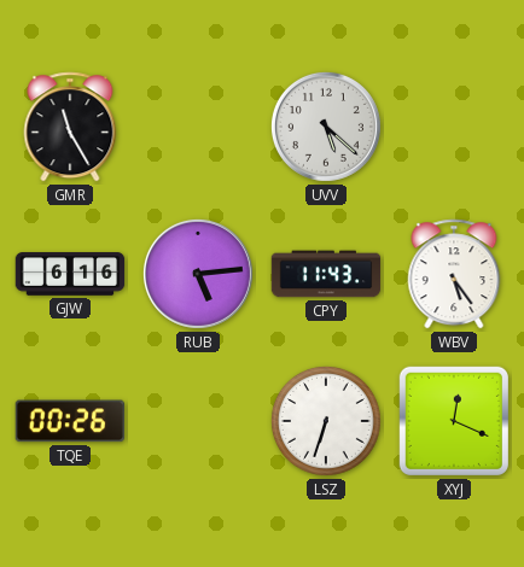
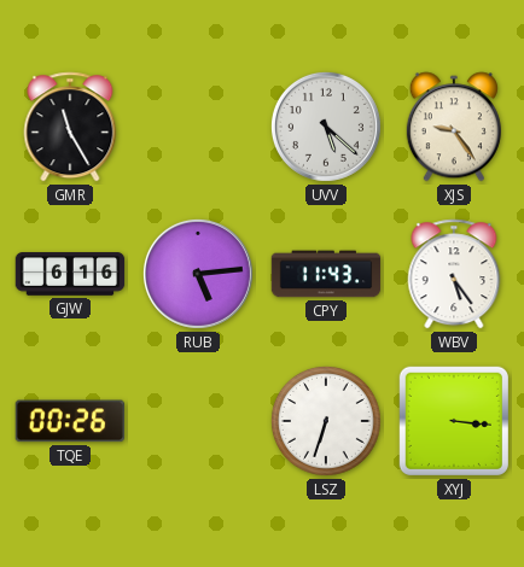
XJS: none -> 9:24
XYJ: 12:19 -> 3:16
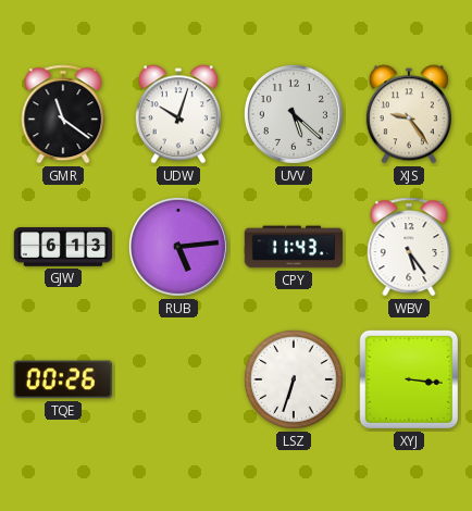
GMR: 11:25 -> 11:21
UDW: none -> 10:03
GJW: 6:16 -> 6:13
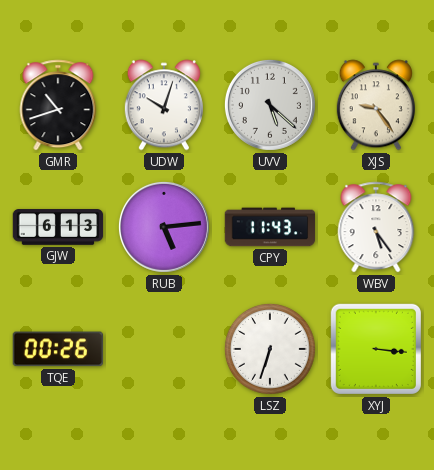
GMR: 11:21 -> 10:42
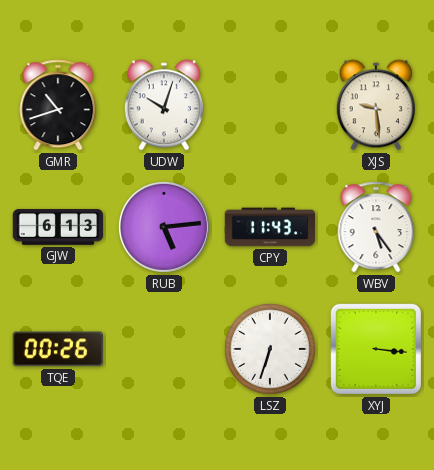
UVV: 5:22 -> none
XJS: 9:24 -> 9:29
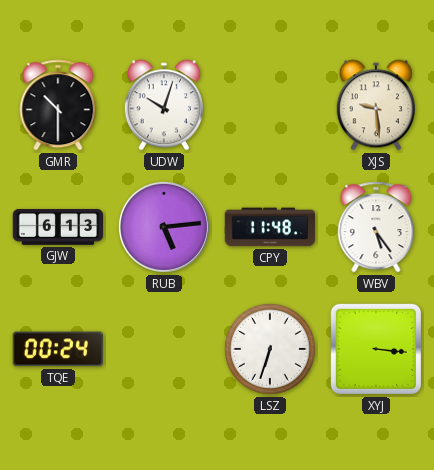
GMR: 10:42 -> 10:30
CPY: 11:43 -> 11:48
TQE: 00:26 -> 00:24
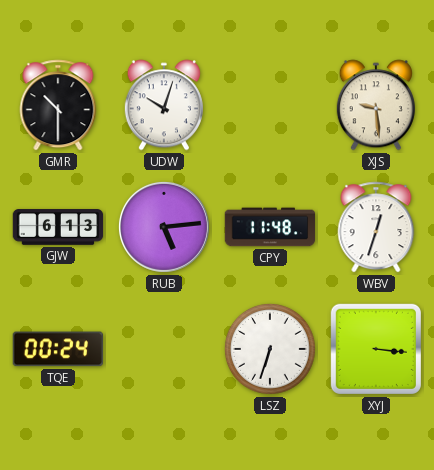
WBV: 5:24 -> 12:33
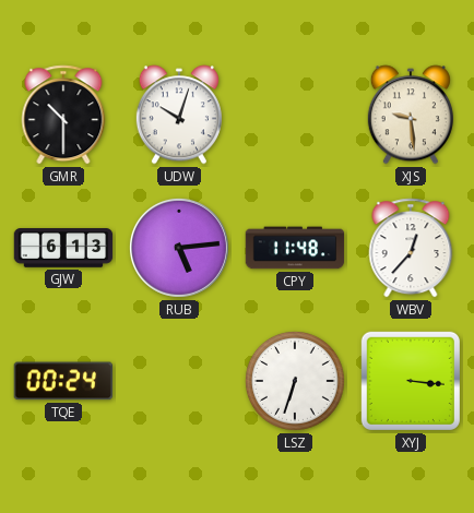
WBV: 12:33 -> 12:37
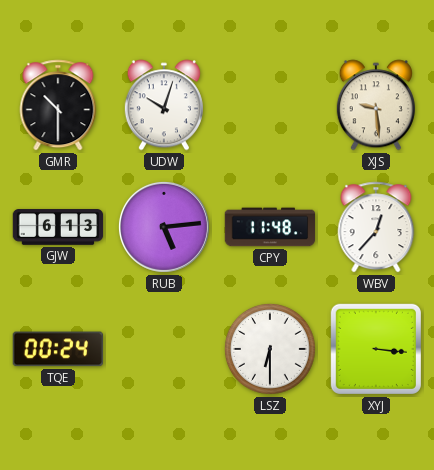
LSZ: 6:33 -> 6:30
